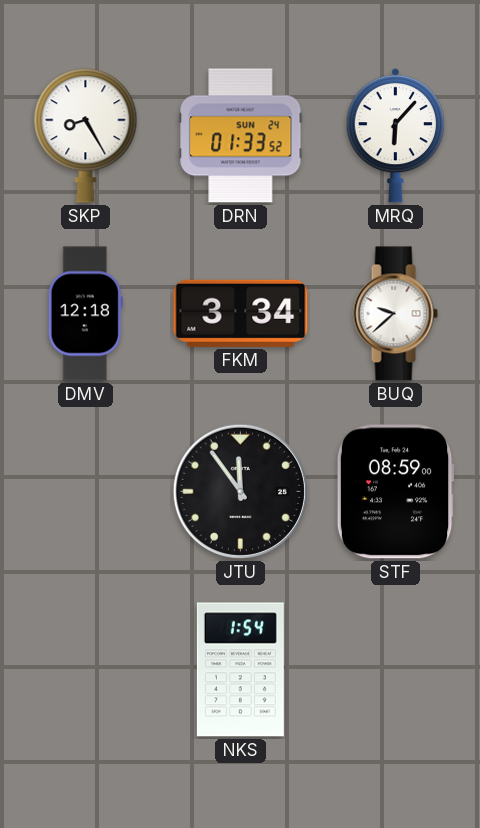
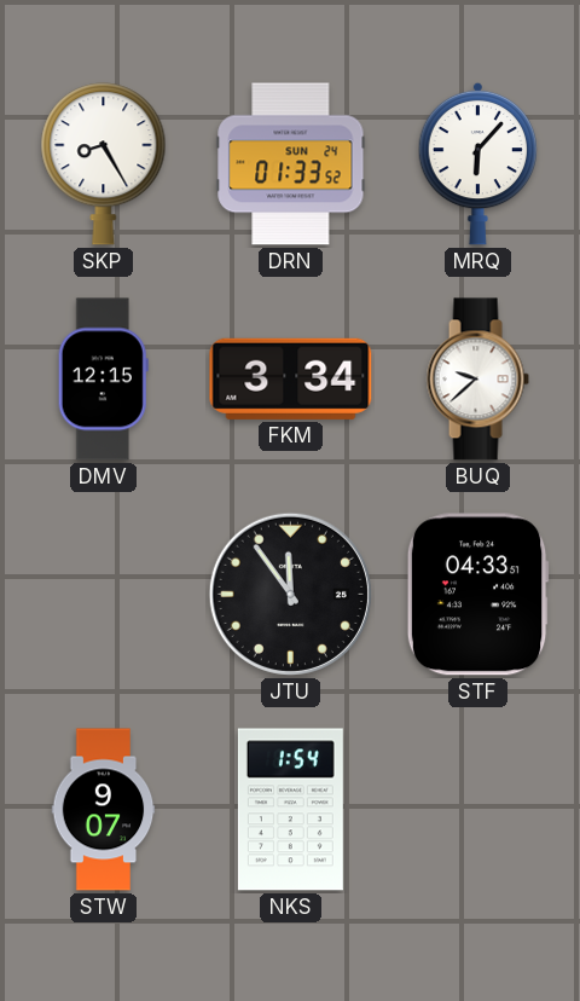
DMV: 12:18 -> 12:15
STF: 08:59 -> 04:33
STW: none -> 9:07
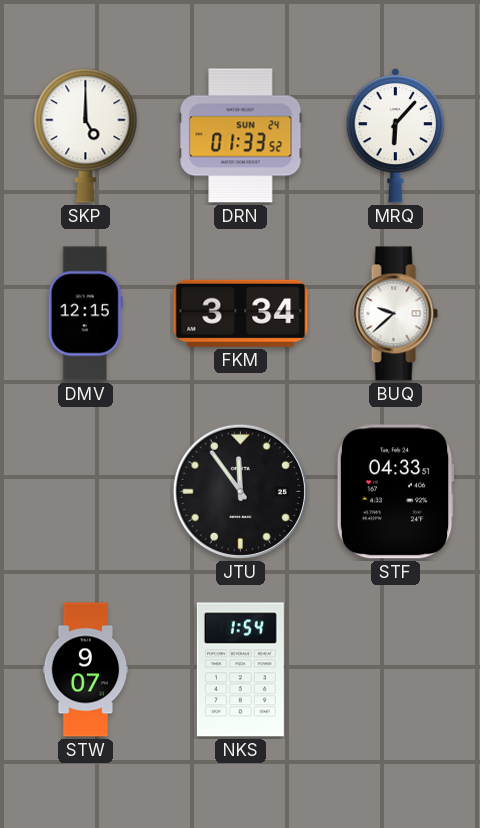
SKP: 8:25 -> 5:00
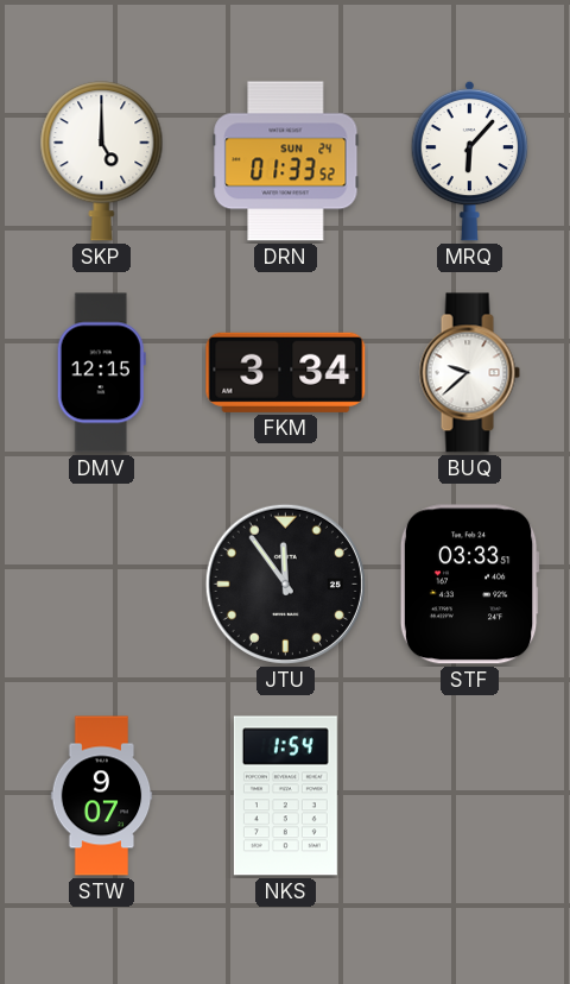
STF: 04:33 -> 03:33
